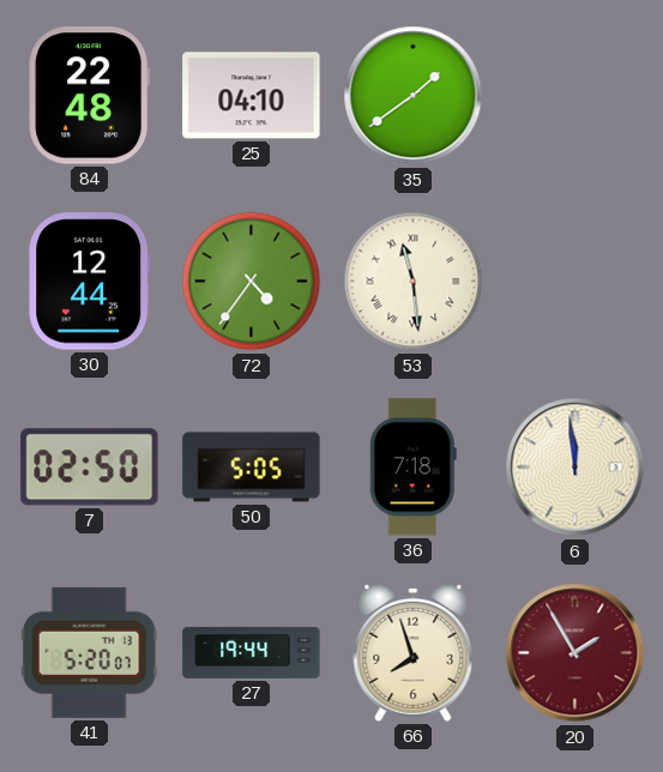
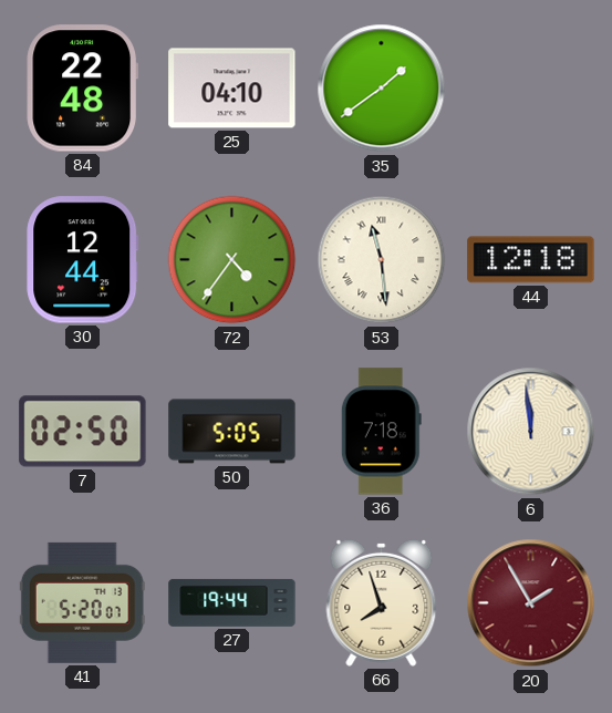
44: none -> 12:18
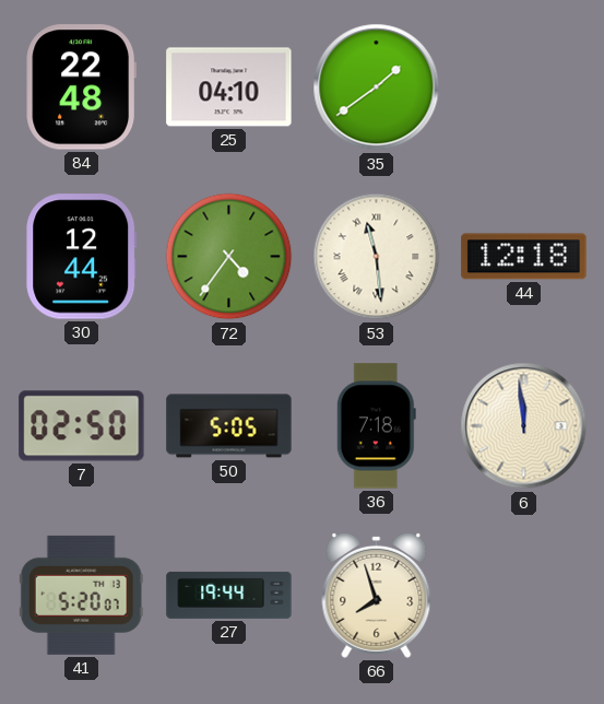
20: 1:55 -> none
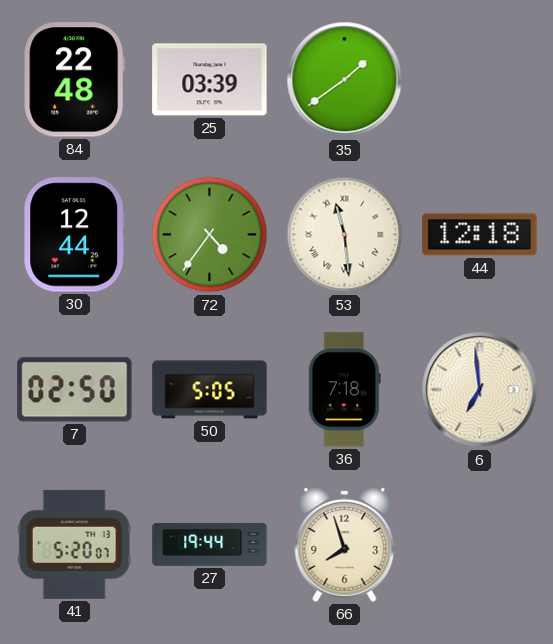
25: 04:10 -> 03:39
6: 11:59 -> 6:59
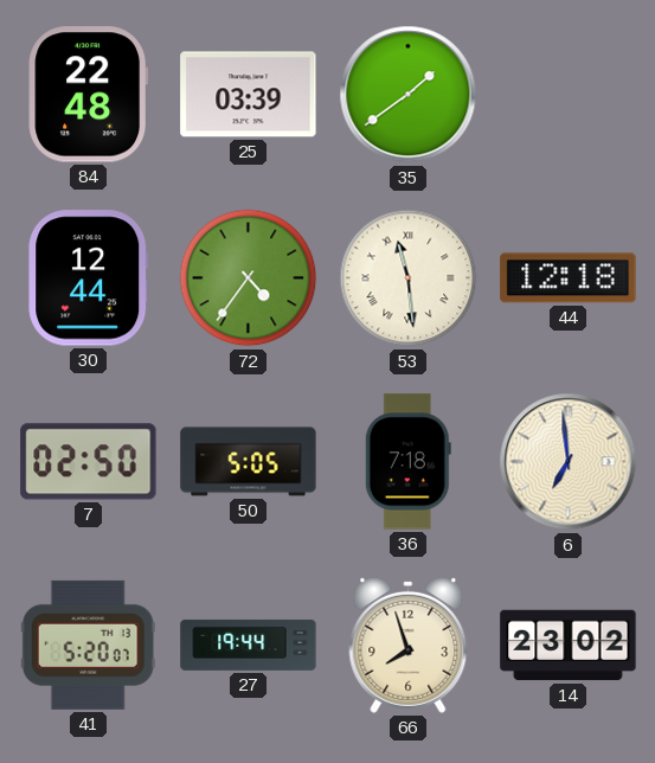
14: none -> 23:02
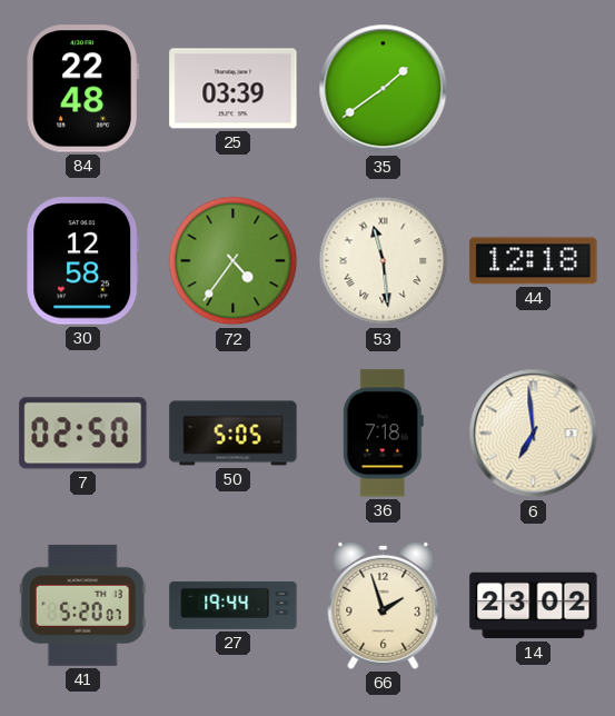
30: 12:44 -> 12:58
66: 7:57 -> 1:57
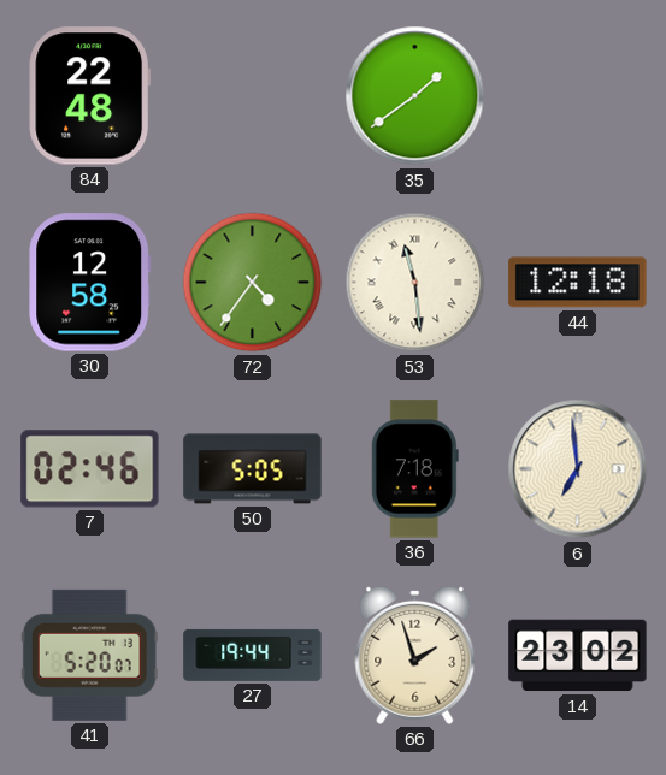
25: 03:39 -> none
7: 02:50 -> 02:46
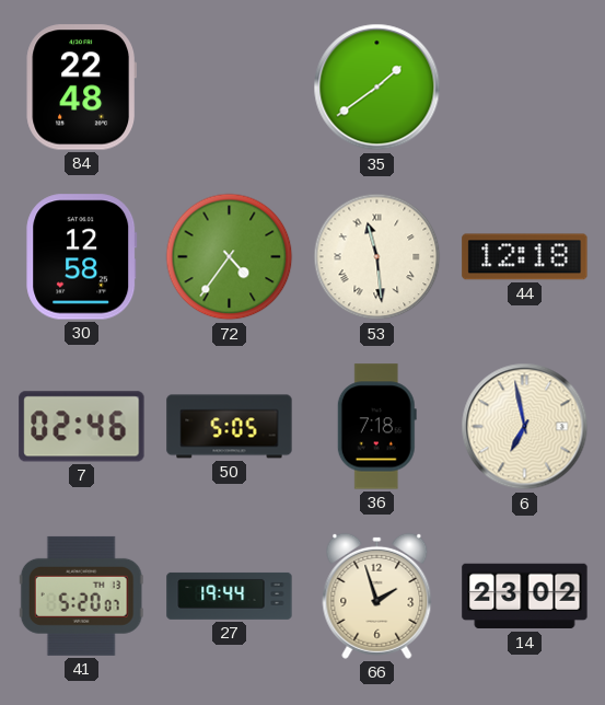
6: 6:59 -> 6:58
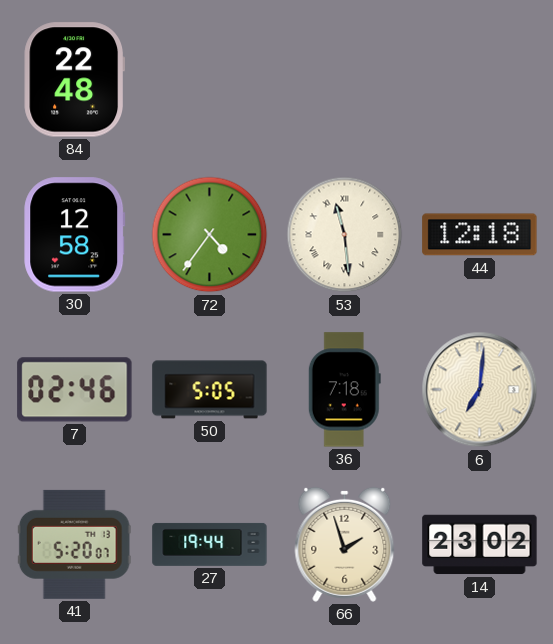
35: 1:39 -> none
6: 6:58 -> 7:01
